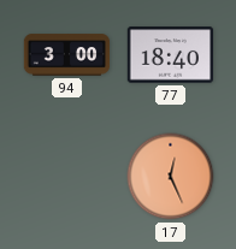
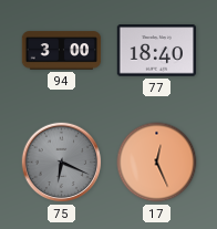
75: none -> 6:19
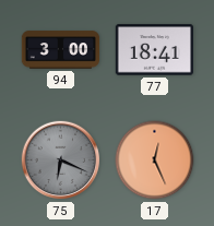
77: 18:40 -> 18:41
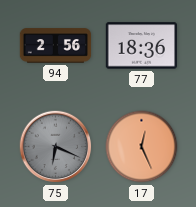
94: 3:00 -> 2:56
77: 18:41 -> 18:36
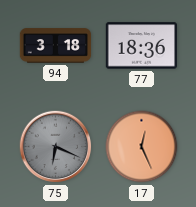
94: 2:56 -> 3:18
